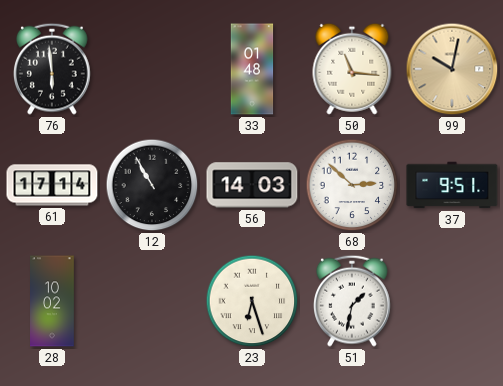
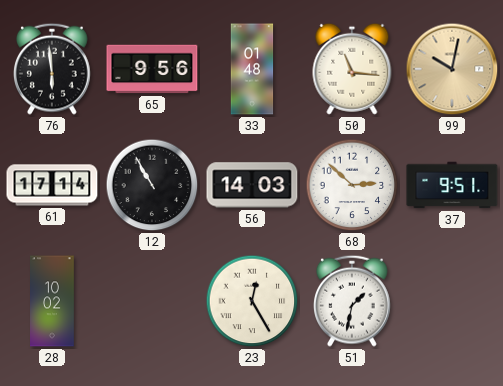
65: none -> 9:56
23: 6:27 -> 12:25
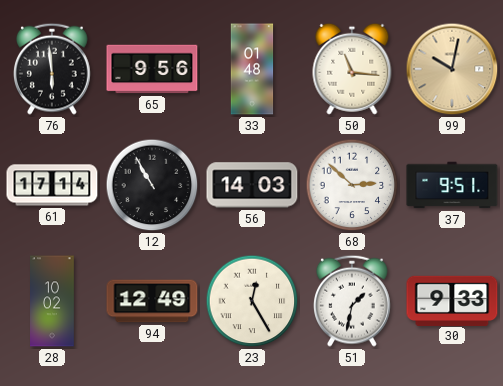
94: none -> 12:49
30: none -> 9:33
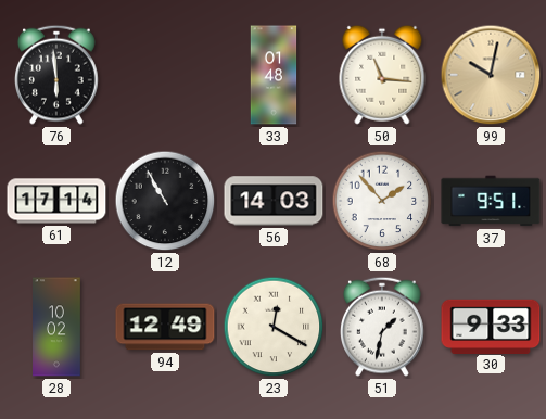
65: 9:56 -> none
68: 2:52 -> 1:53
23: 12:25 -> 12:20
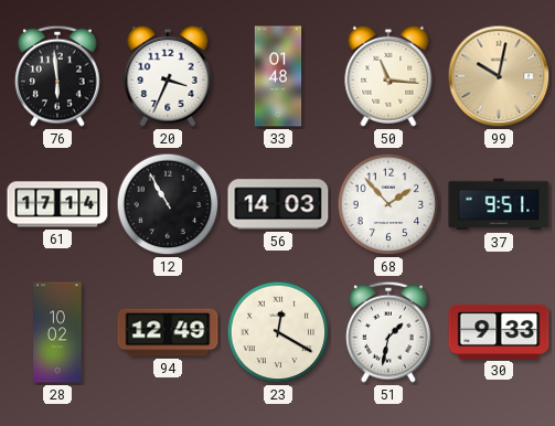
20: none -> 3:34
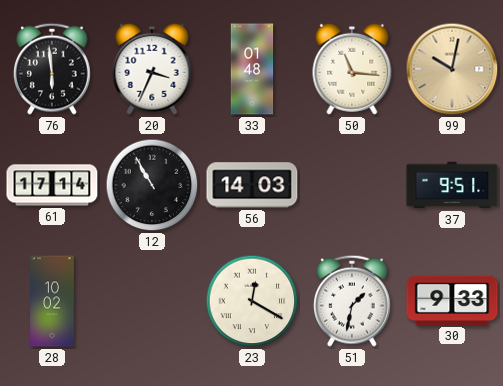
68: 1:53 -> none
94: 12:49 -> none
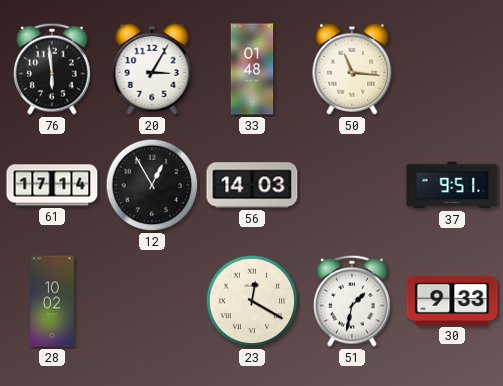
20: 3:34 -> 3:05
99: 10:02 -> none
12: 10:55 -> 12:55
